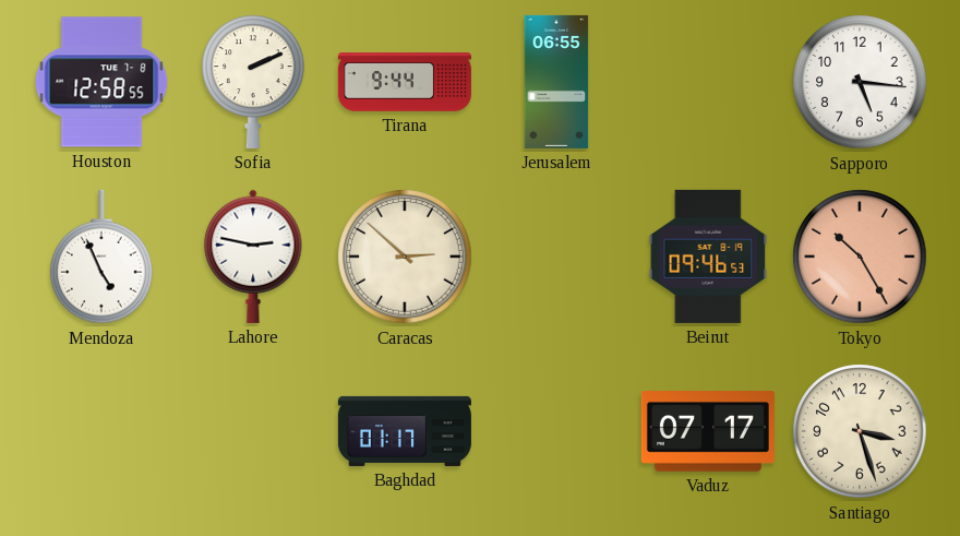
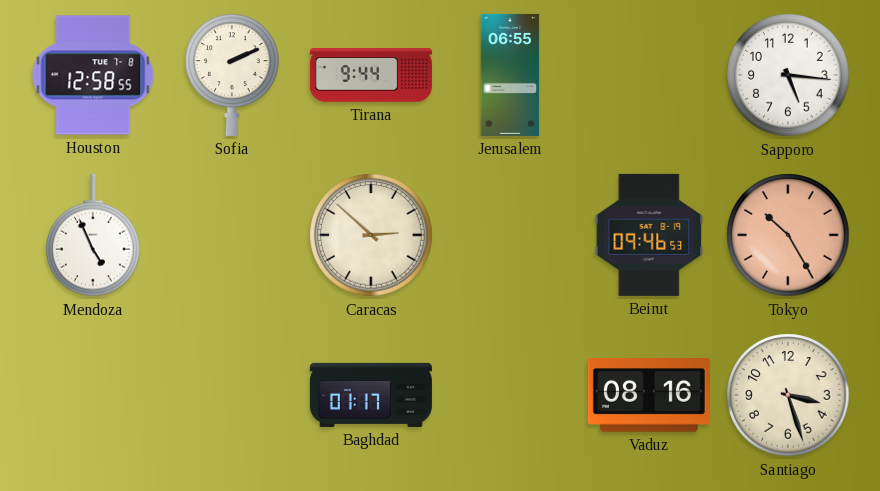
Lahore: 2:47 -> none
Vaduz: 07:17 -> 08:16
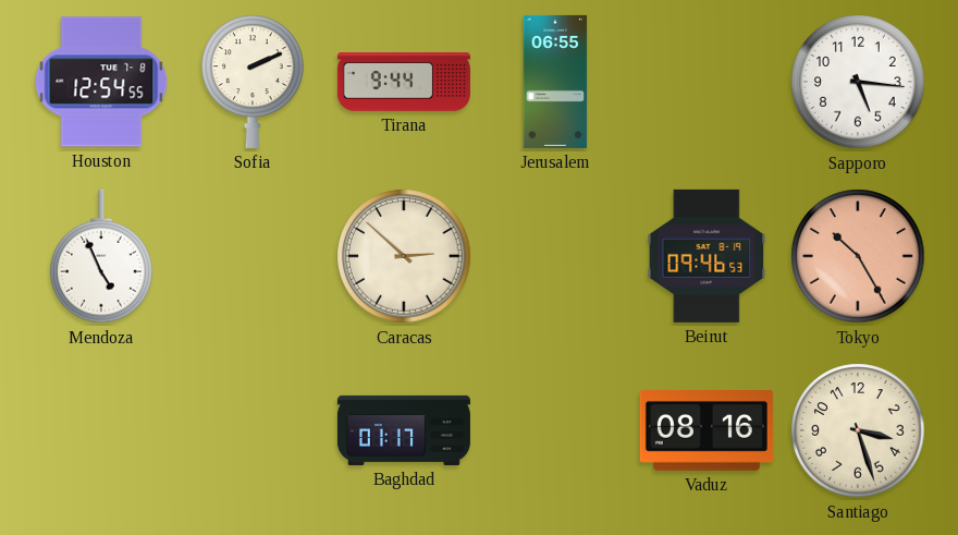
Houston: 12:58 -> 12:54
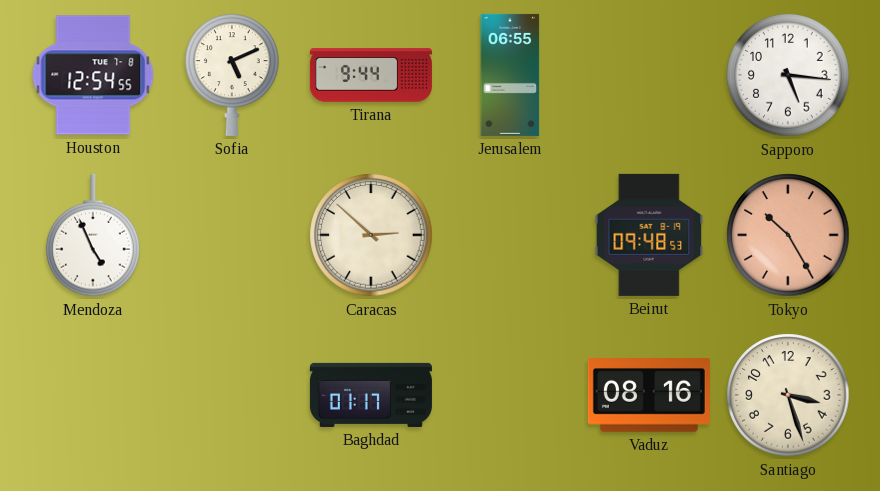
Sofia: 2:11 -> 5:11
Beirut: 09:46 -> 09:48
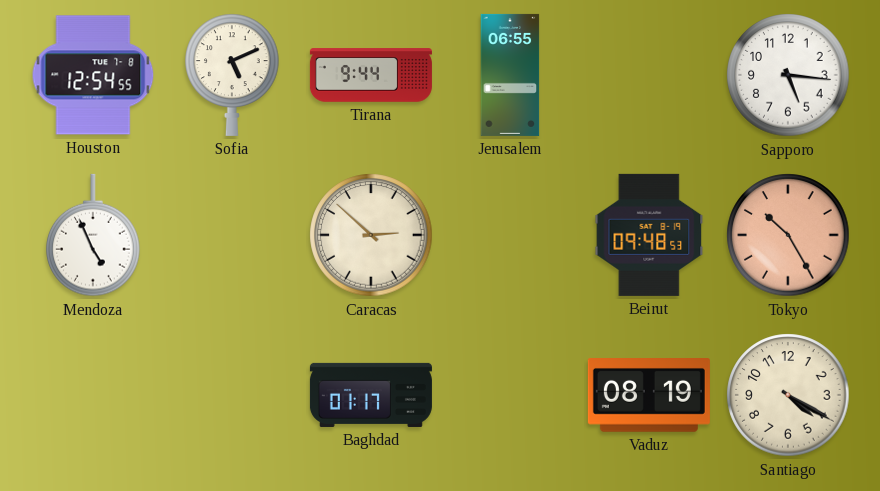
Vaduz: 08:16 -> 08:19
Santiago: 3:27 -> 4:20
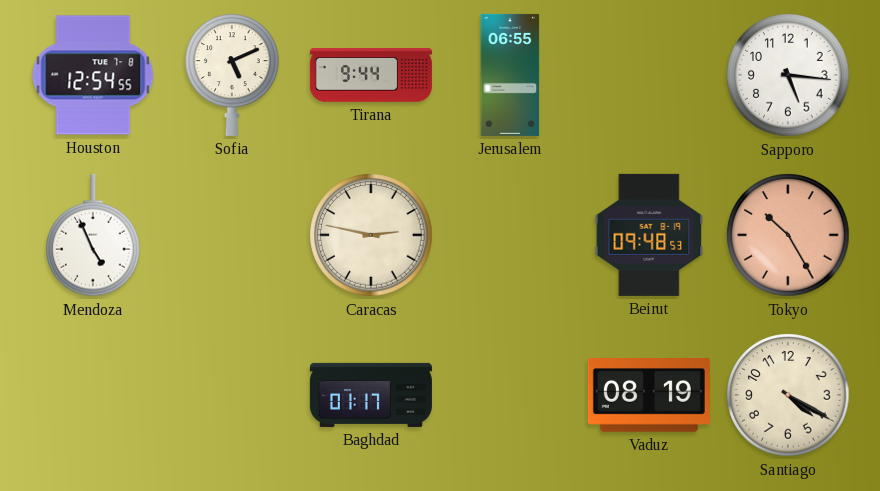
Caracas: 2:52 -> 2:47
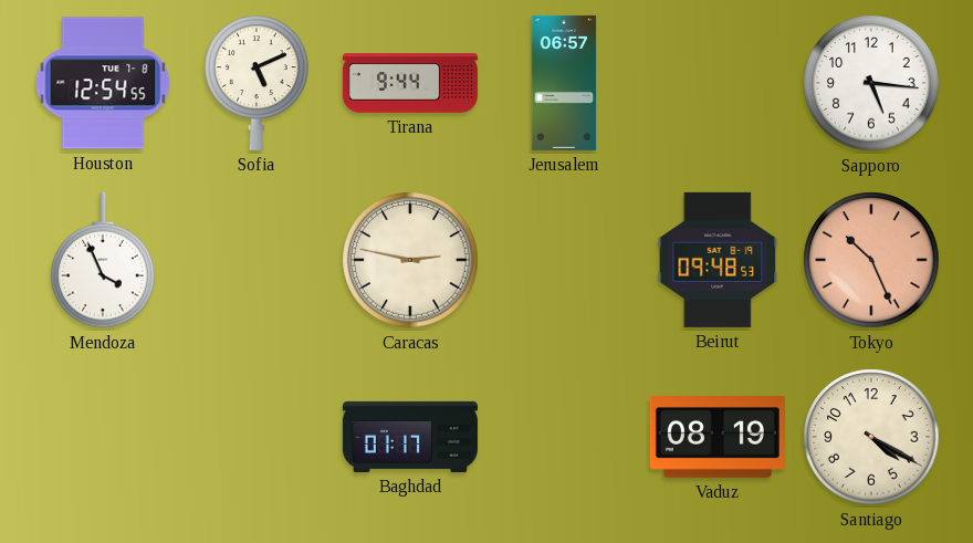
Jerusalem: 06:55 -> 06:57
Mendoza: 4:56 -> 3:56
Tokyo: 10:25 -> 10:26
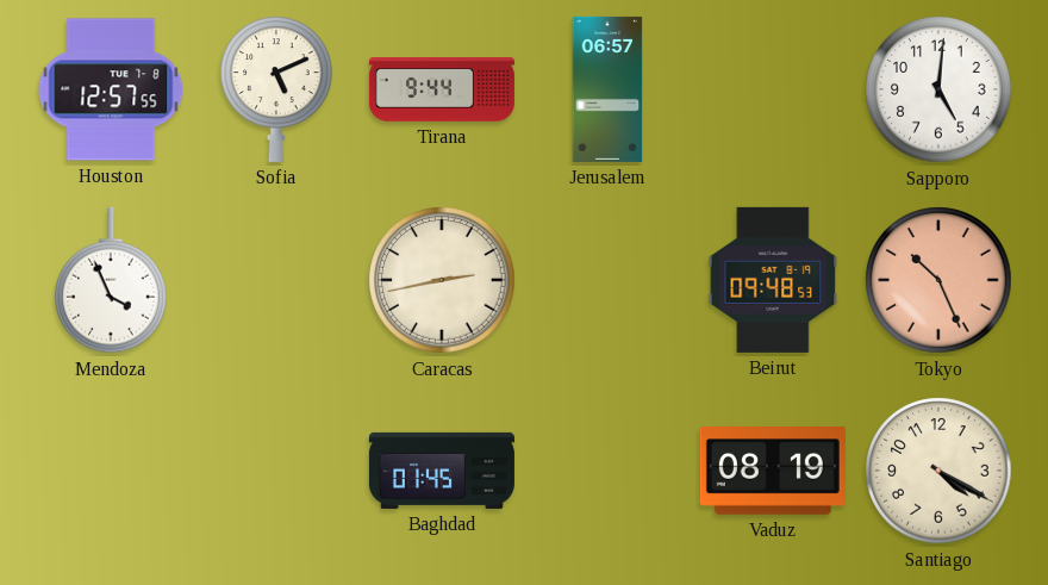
Houston: 12:54 -> 12:57
Sapporo: 5:16 -> 5:01
Caracas: 2:47 -> 2:43
Baghdad: 01:17 -> 01:45
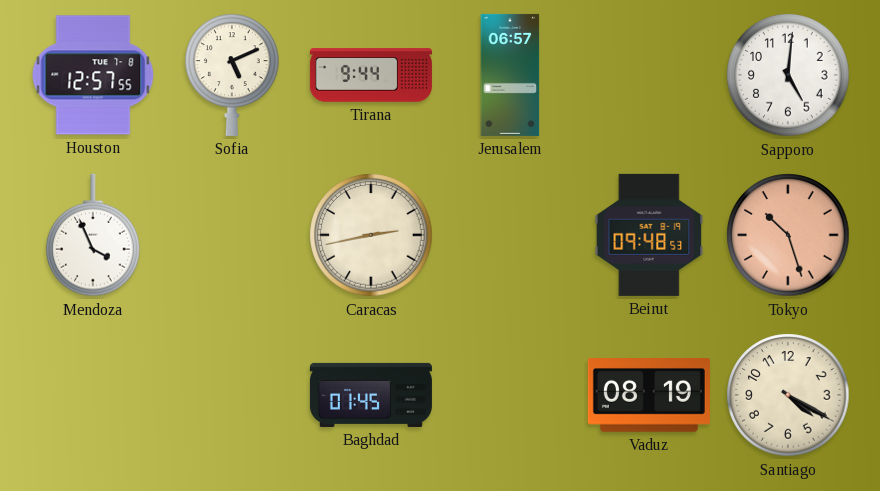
Tokyo: 10:26 -> 10:27
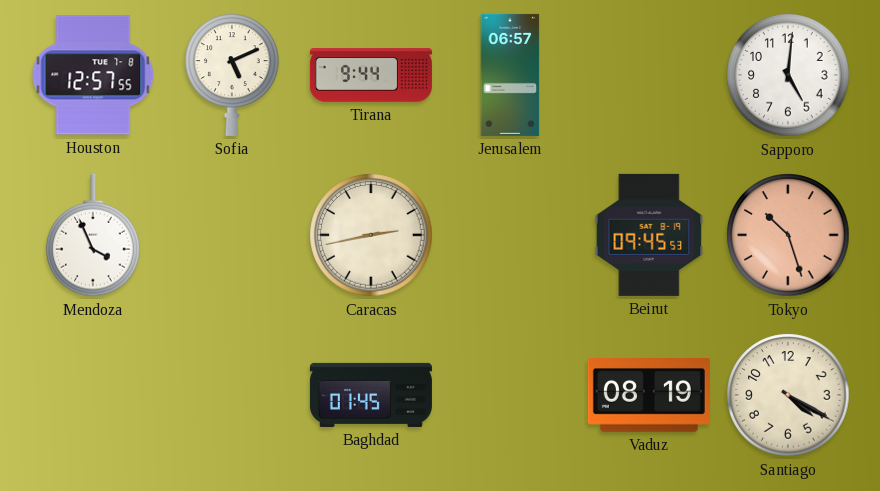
Beirut: 09:48 -> 09:45
